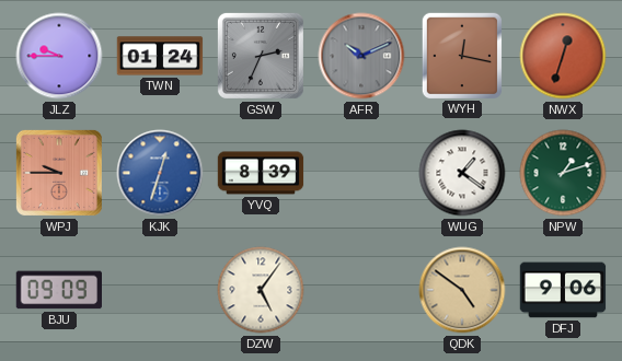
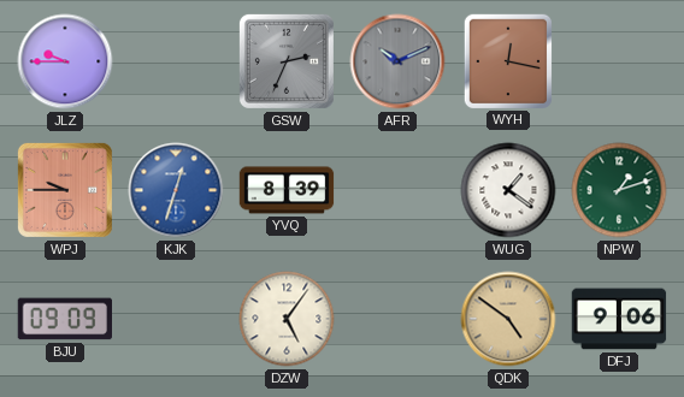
TWN: 01:24 -> none
NWX: 12:33 -> none
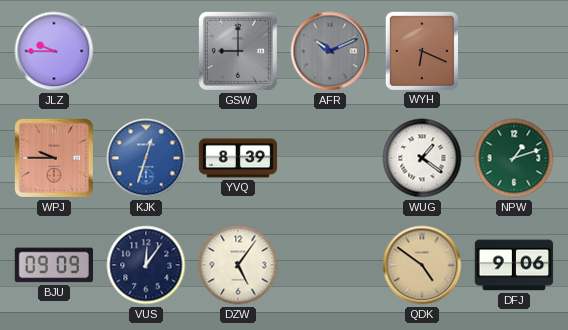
GSW: 2:34 -> 9:00
WYH: 12:17 -> 6:19
VUS: none -> 12:06
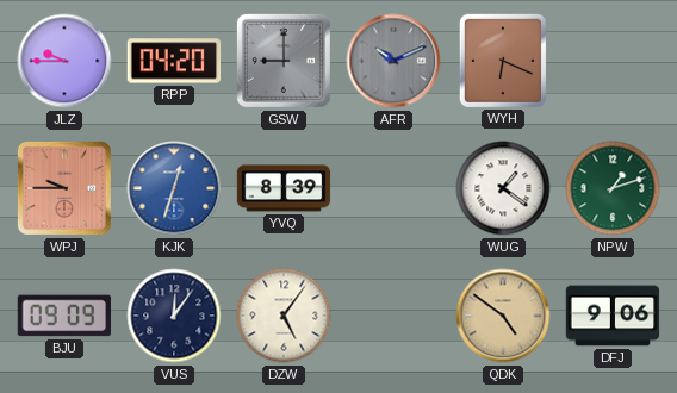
RPP: none -> 04:20
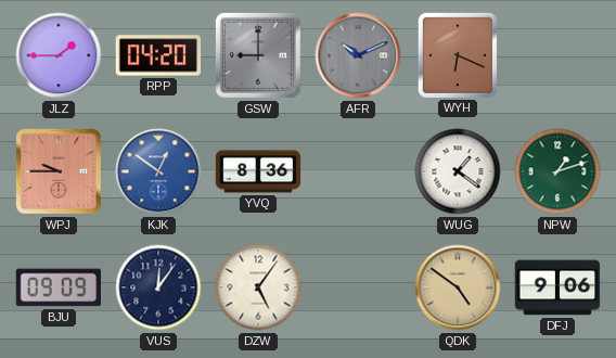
JLZ: 9:45 -> 1:45
KJK: 12:33 -> 12:51
YVQ: 8:39 -> 8:36
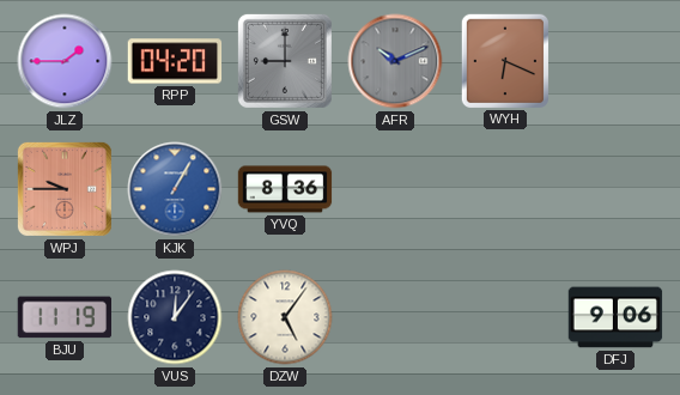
KJK: 12:51 -> 1:05
WUG: 1:21 -> none
NPW: 1:12 -> none
BJU: 09:09 -> 11:19
QDK: 4:51 -> none
